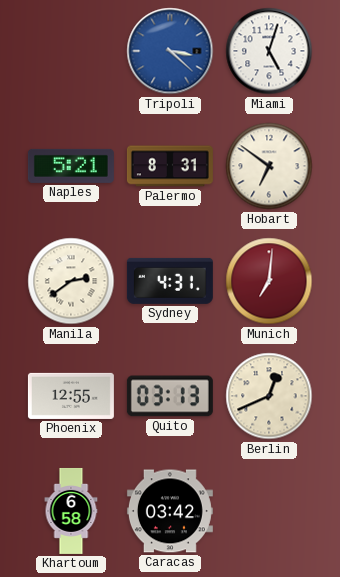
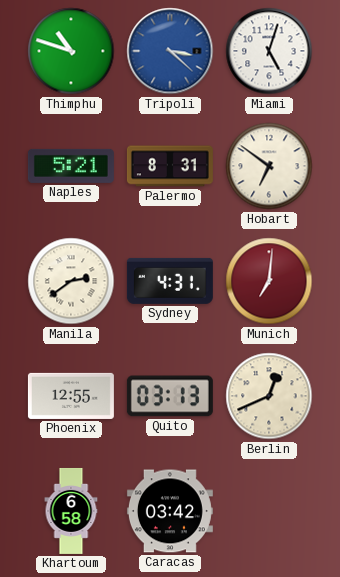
Thimphu: none -> 10:48
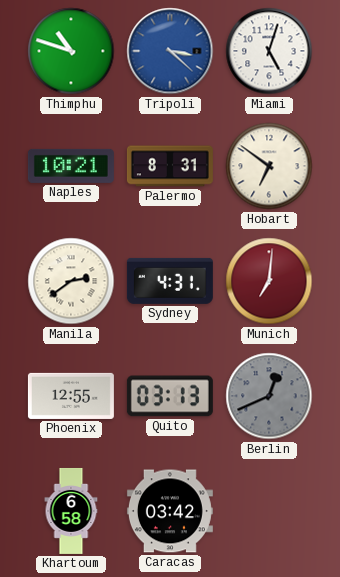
Naples: 5:21 -> 10:21
Berlin dial: cream -> grey
